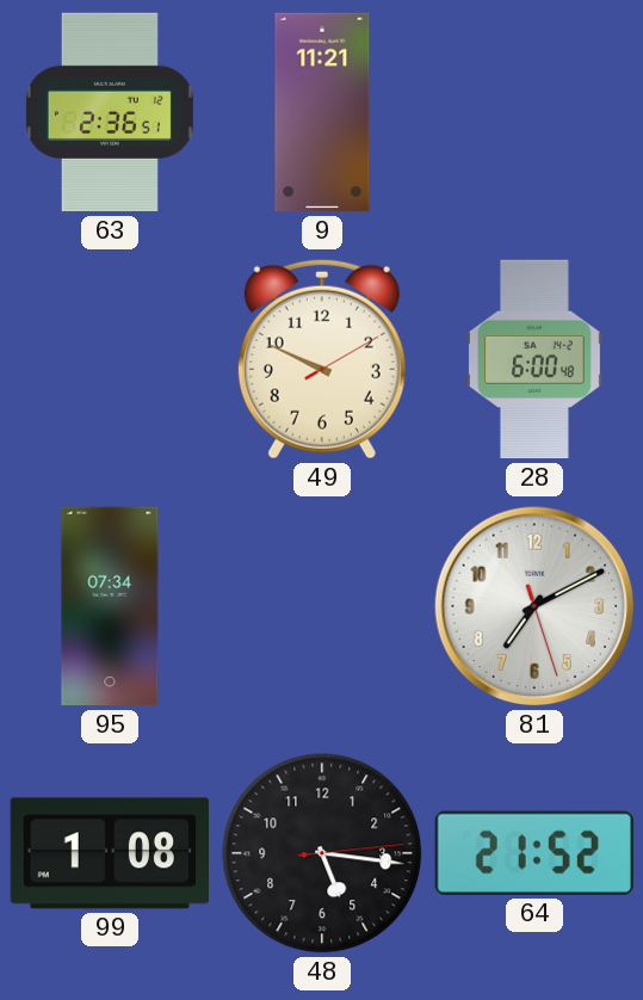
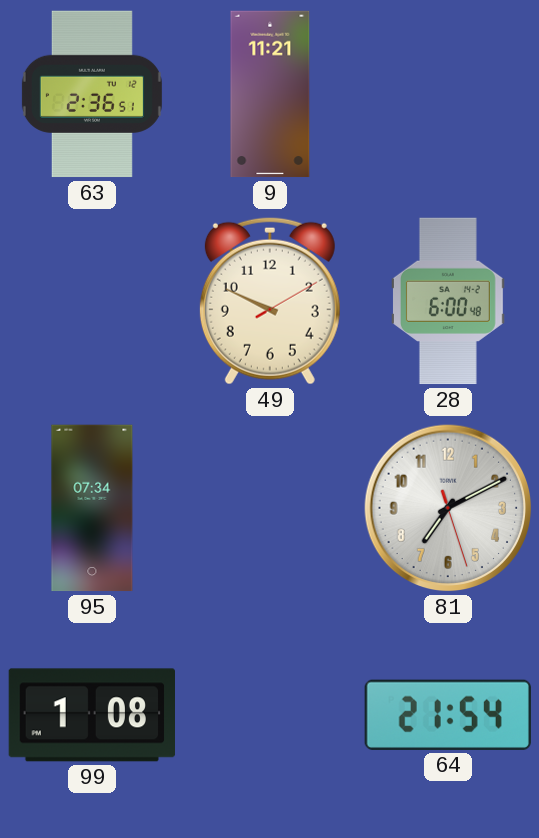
48: 5:16 -> none
64: 21:52 -> 21:54
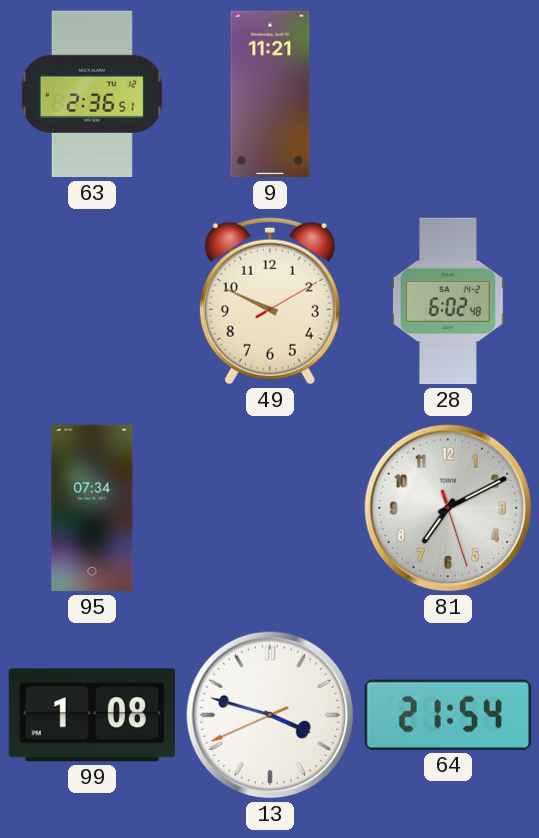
28: 6:00 -> 6:02
13: none -> 3:47
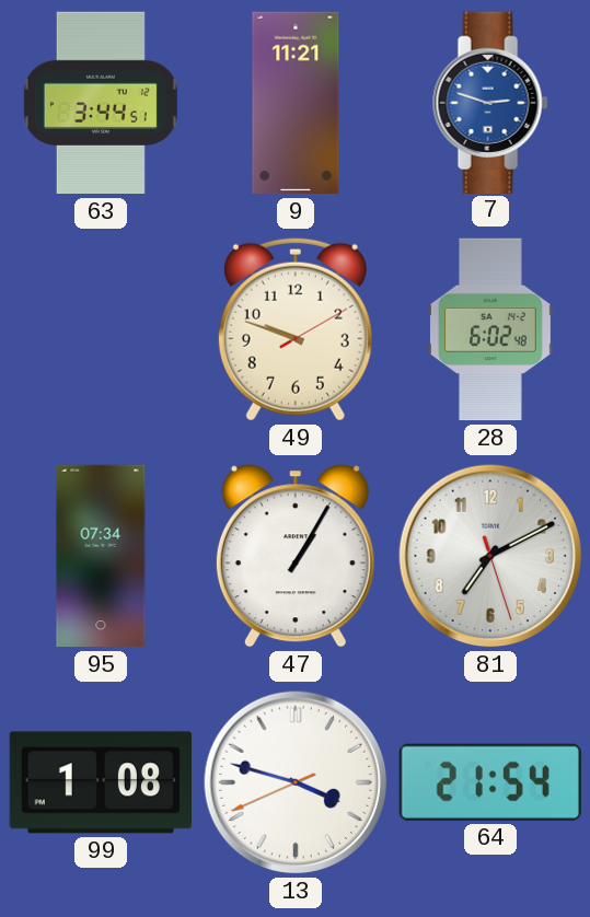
63: 2:36 -> 3:44
7: none -> 2:48
49: 9:49 -> 9:48
47: none -> 1:05
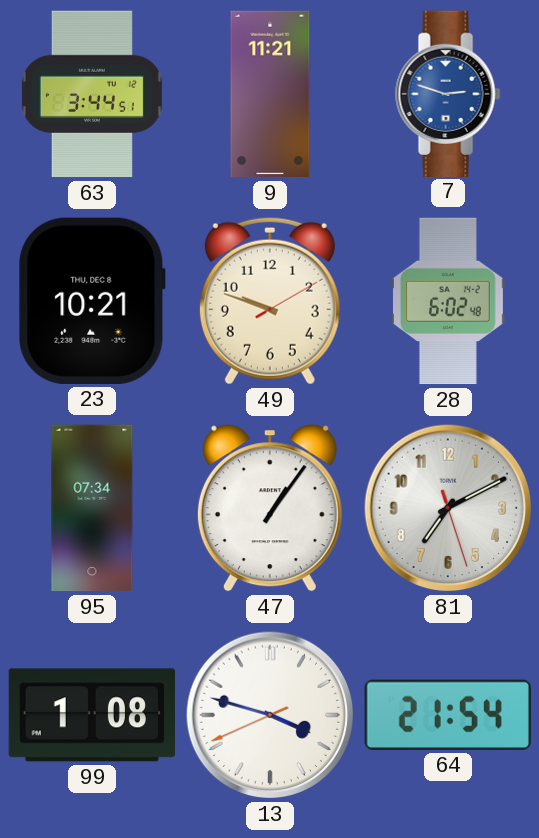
23: none -> 10:21
47: 1:05 -> 1:06
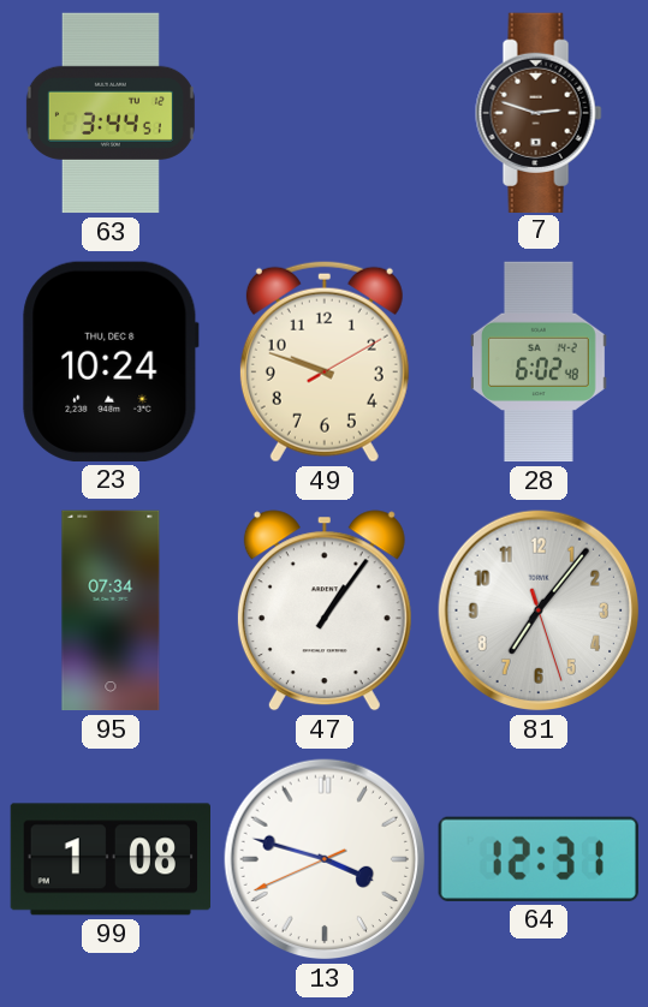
9: 11:21 -> none
7 dial: blue -> brown
23: 10:21 -> 10:24
81: 7:10 -> 7:06
64: 21:54 -> 12:31
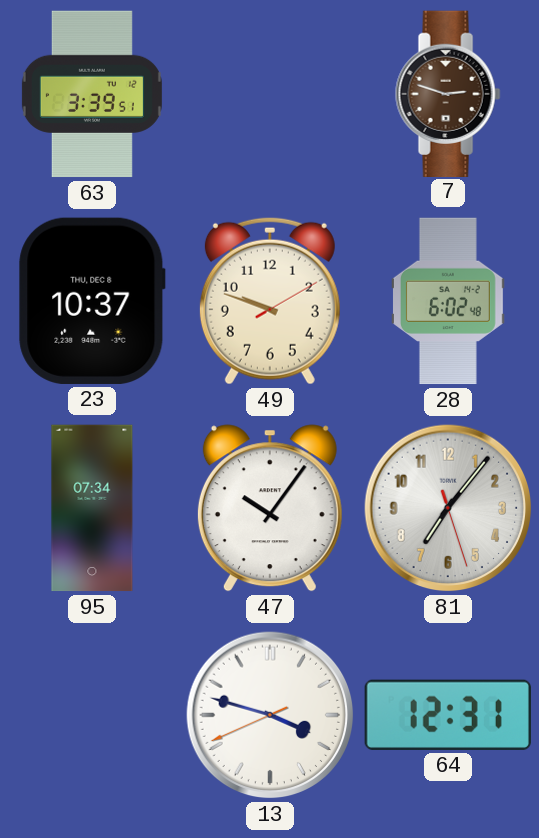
63: 3:44 -> 3:39
23: 10:24 -> 10:37
47: 1:06 -> 10:06
99: 1:08 -> none
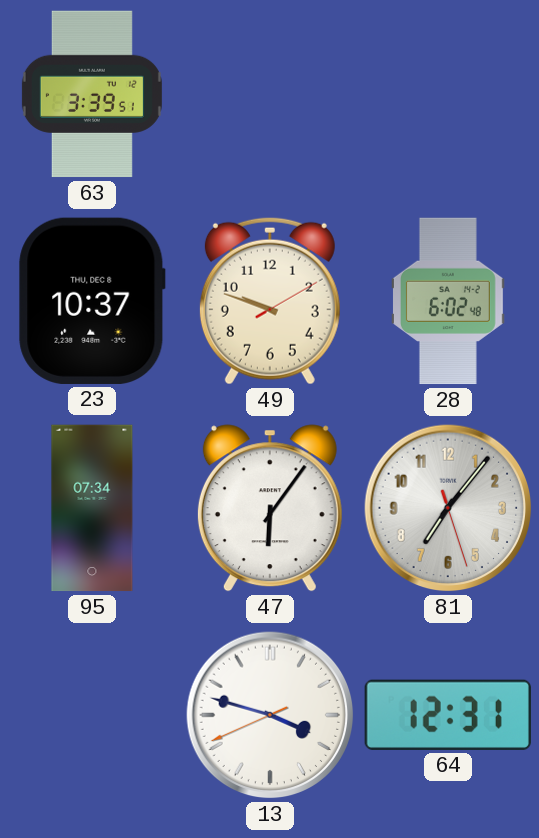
7: 2:48 -> none
47: 10:06 -> 6:06
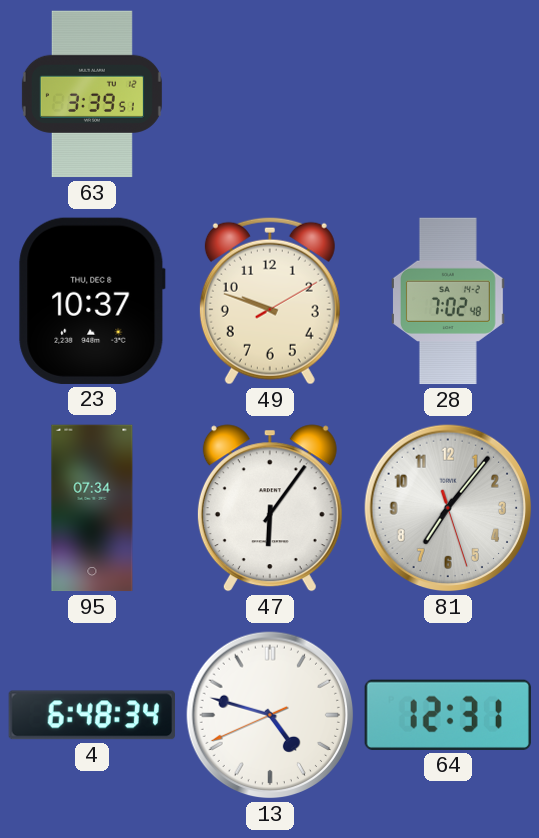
28: 6:02 -> 7:02
4: none -> 6:48
13: 3:47 -> 4:47
